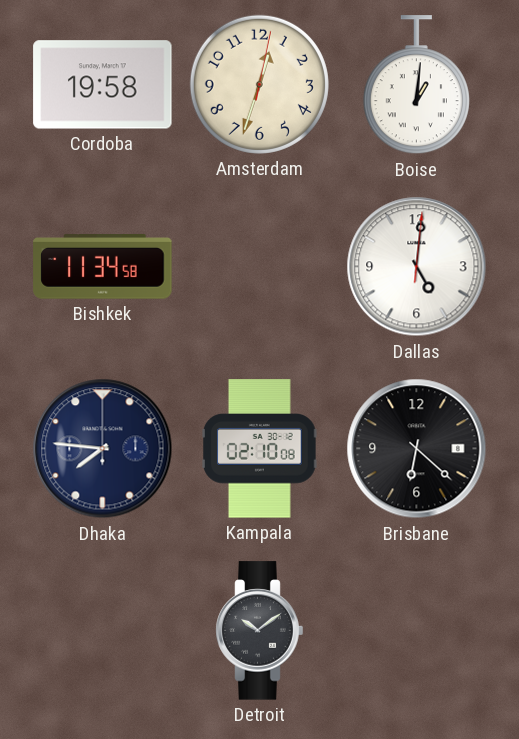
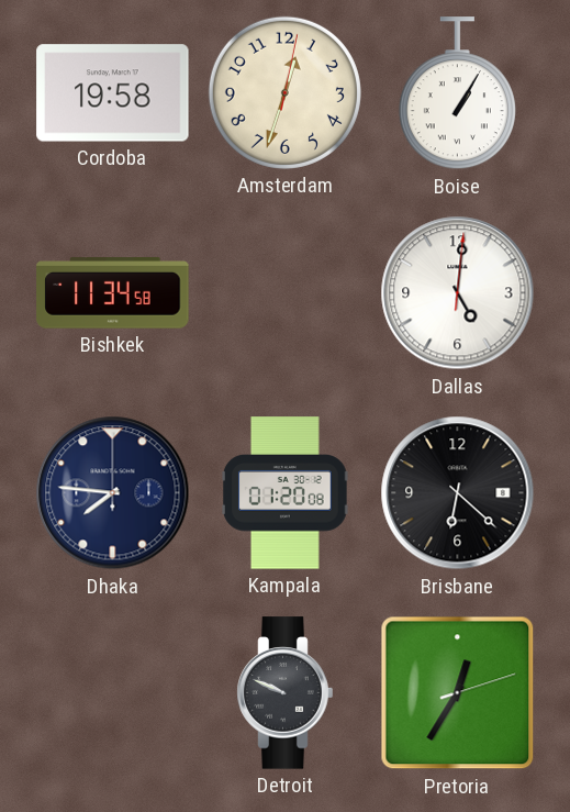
Boise: 1:01 -> 1:05
Kampala: 02:10 -> 01:20
Detroit: 10:09 -> 9:49
Pretoria: none -> 12:35
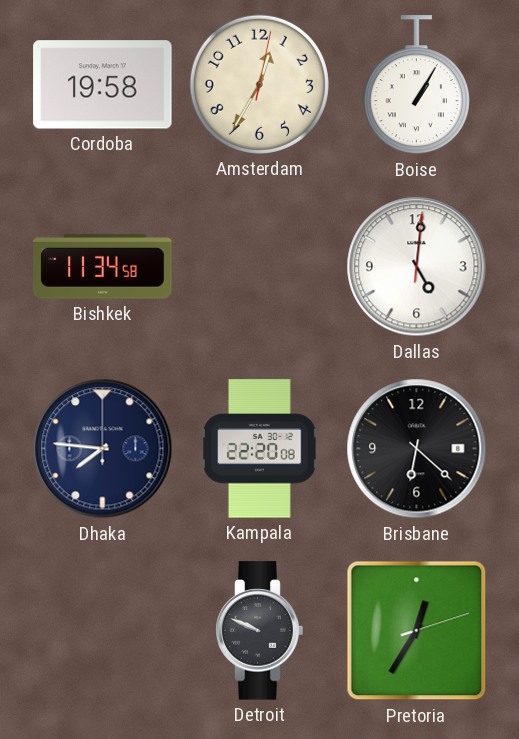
Amsterdam: 12:33 -> 12:35
Kampala: 01:20 -> 22:20
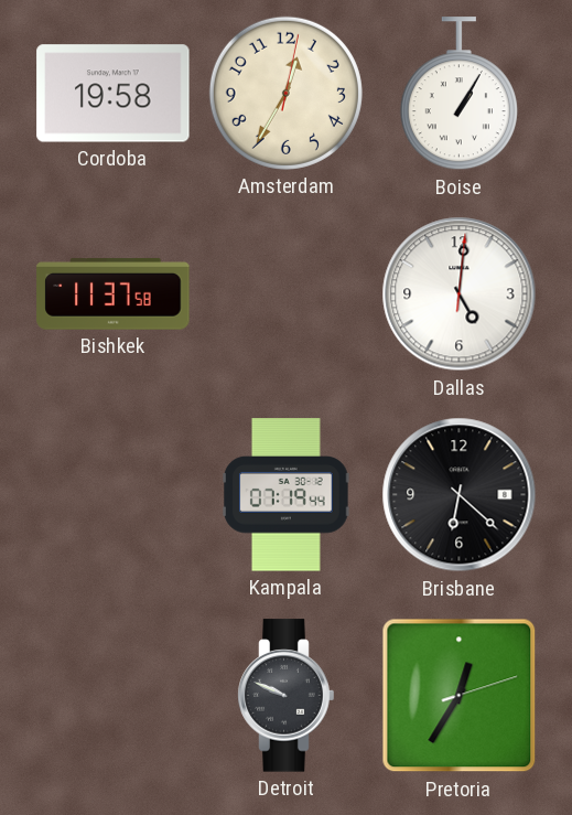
Bishkek: 11:34 -> 11:37
Dhaka: 7:46 -> none
Kampala: 22:20 -> 07:19
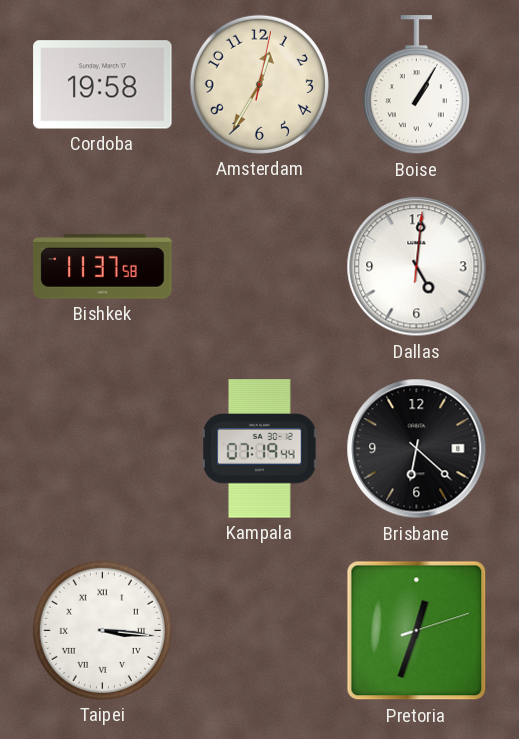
Taipei: none -> 3:16
Detroit: 9:49 -> none
Pretoria: 12:35 -> 12:33
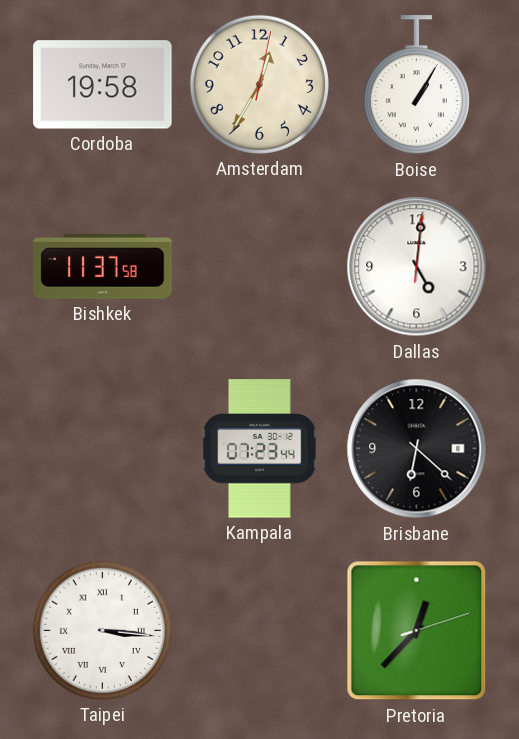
Kampala: 07:19 -> 07:23
Pretoria: 12:33 -> 12:37
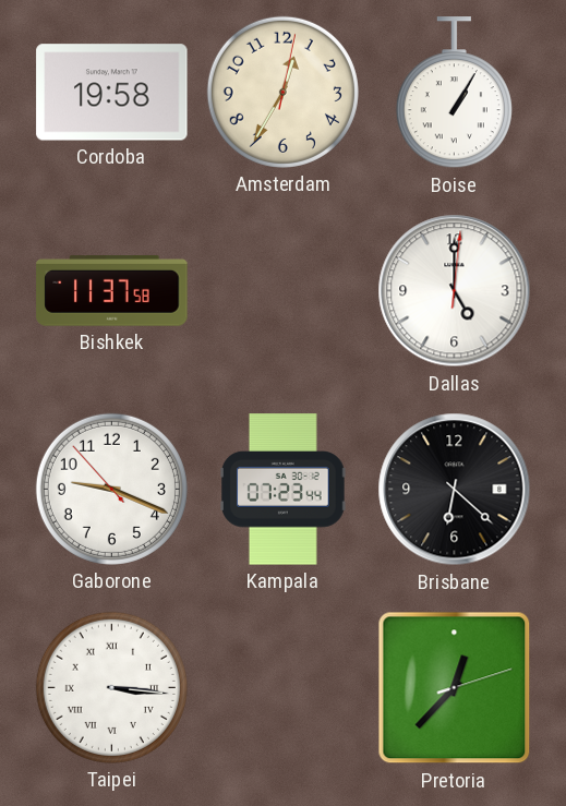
Dallas: 5:01 -> 5:00
Gaborone: none -> 9:18
